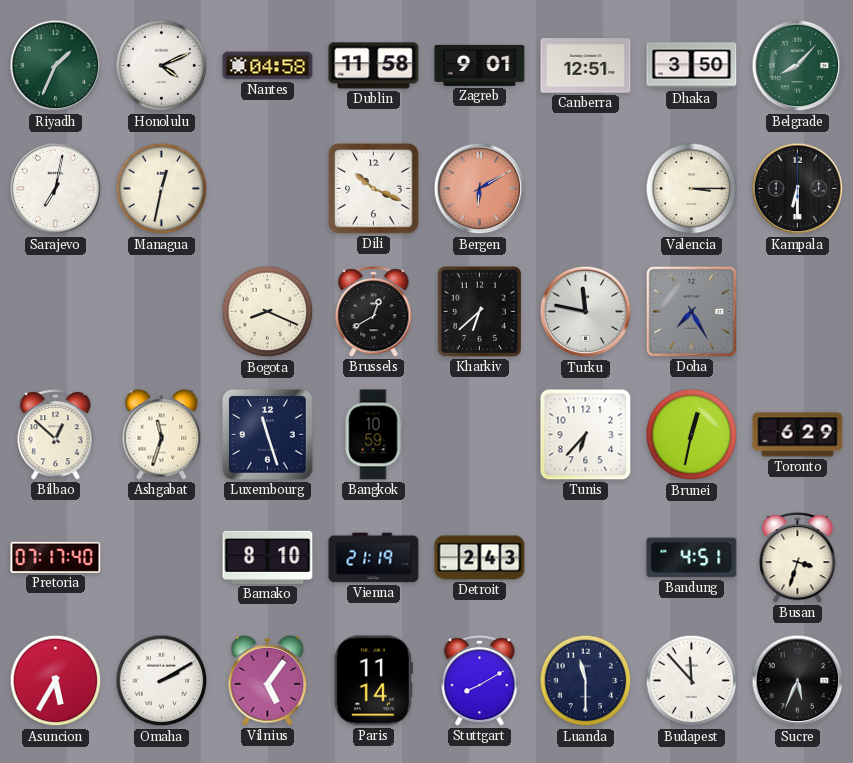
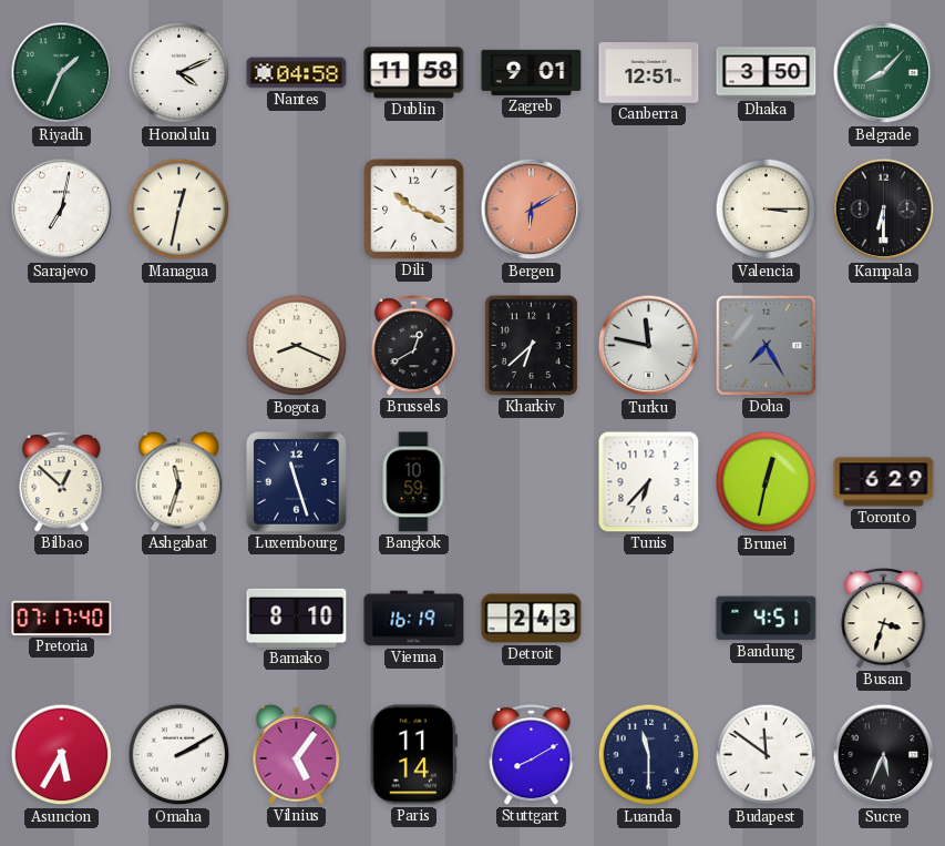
Vienna: 21:19 -> 16:19
Budapest: 11:53 -> 11:51
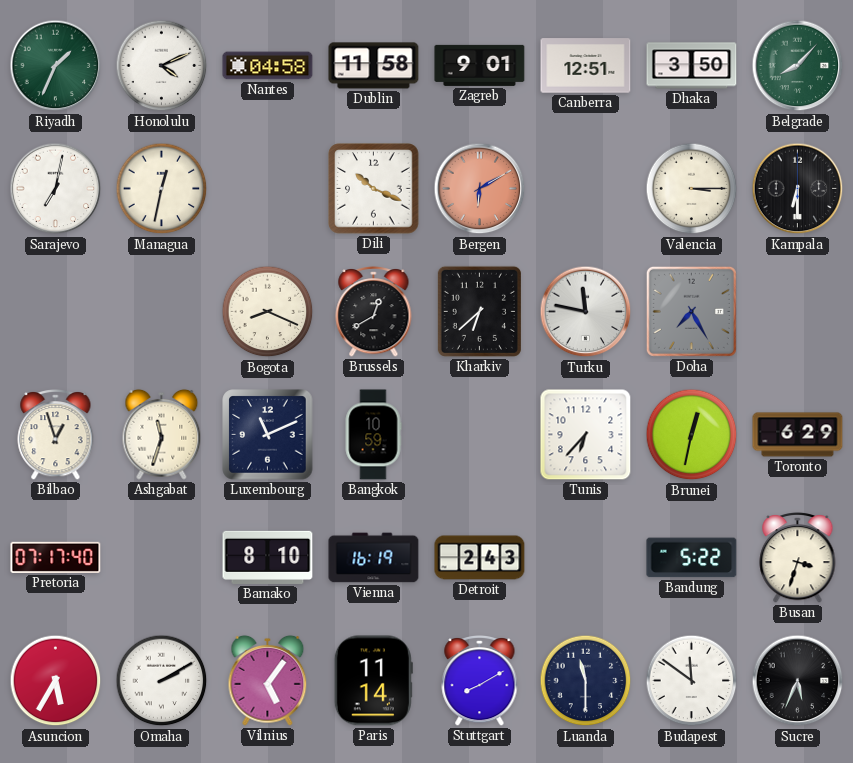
Bilbao: 12:52 -> 12:57
Luxembourg: 11:27 -> 11:11
Bandung: 4:51 -> 5:22
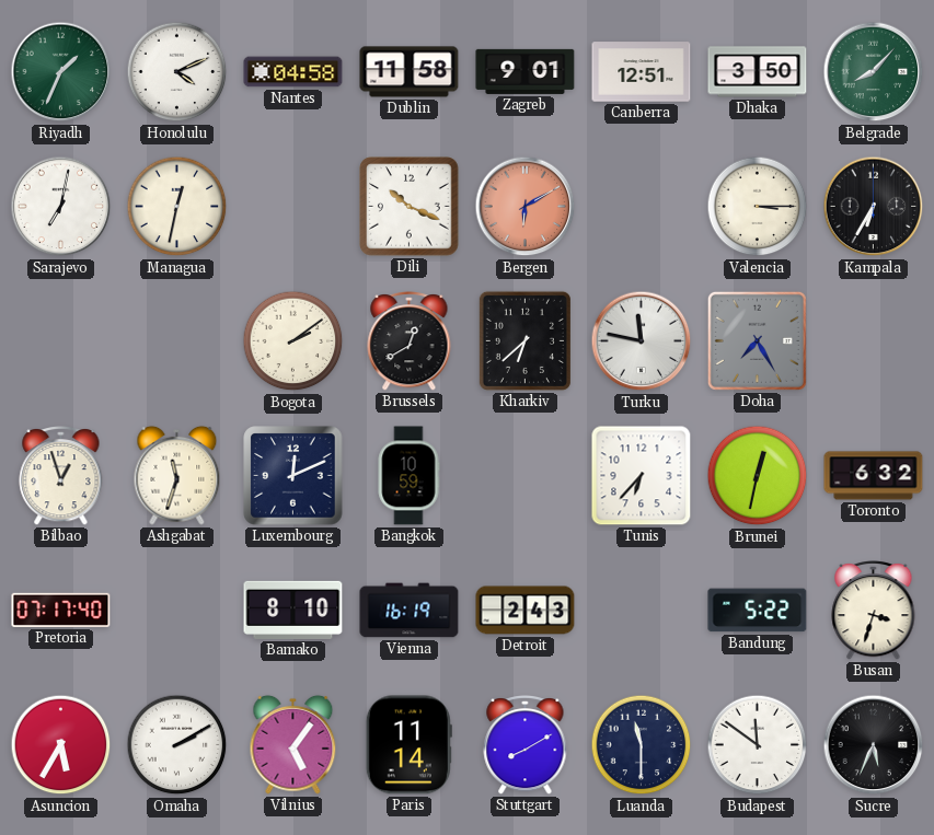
Kampala: 6:30 -> 6:35
Bogota: 8:19 -> 2:09
Luxembourg: 11:11 -> 12:11
Toronto: 6:29 -> 6:32
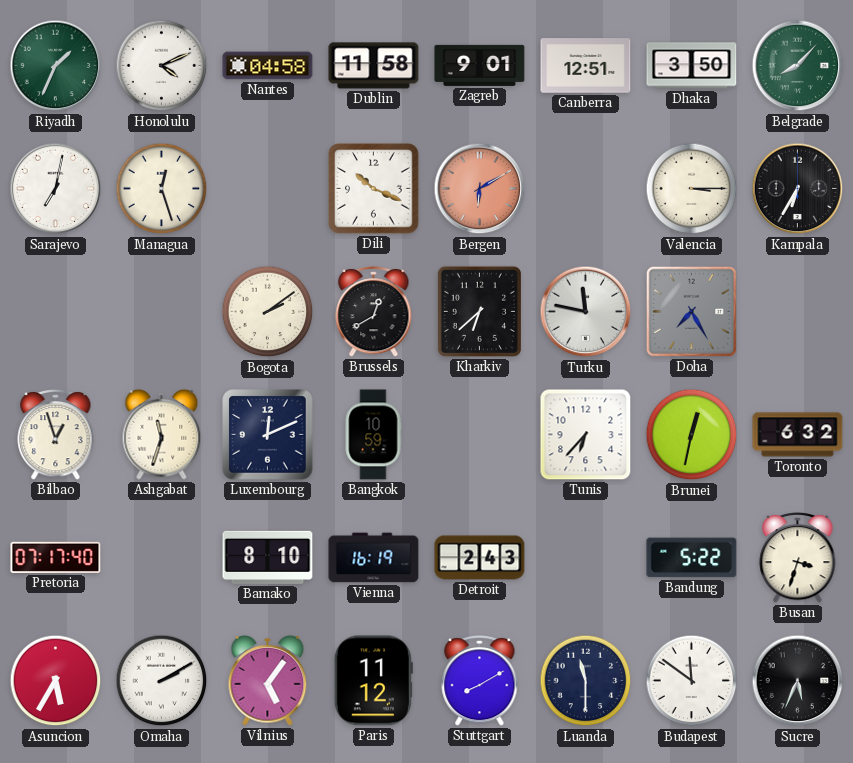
Managua: 12:32 -> 12:27
Paris: 11:14 -> 11:12
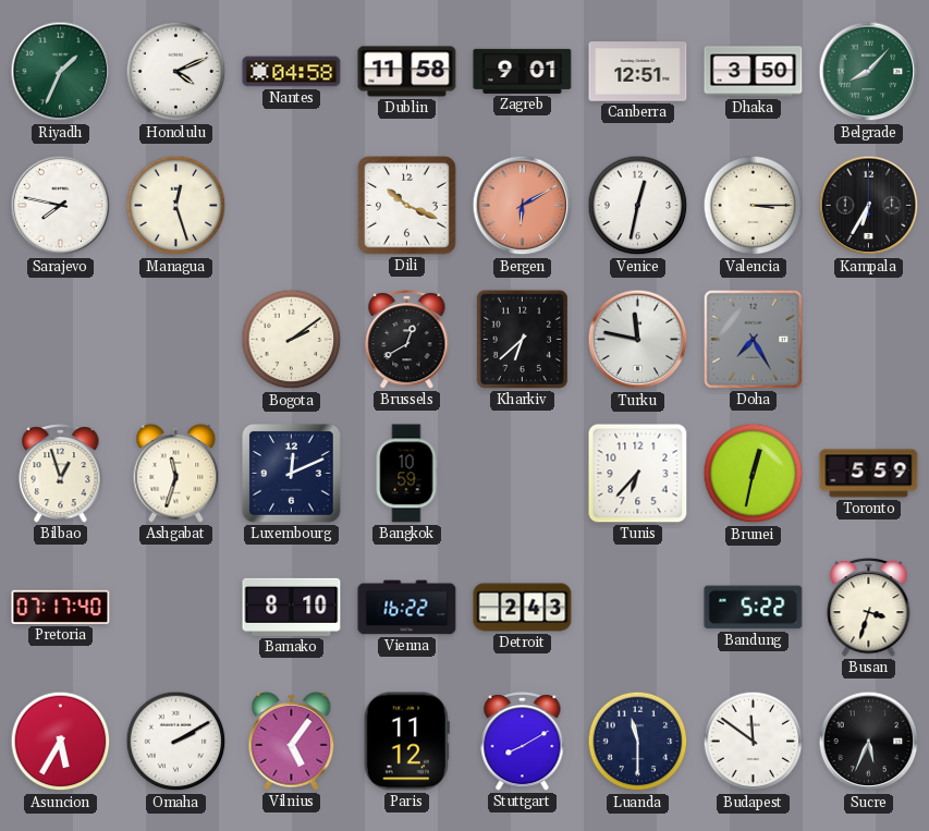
Sarajevo: 7:02 -> 7:47
Venice: none -> 12:32
Toronto: 6:32 -> 5:59
Vienna: 16:19 -> 16:22
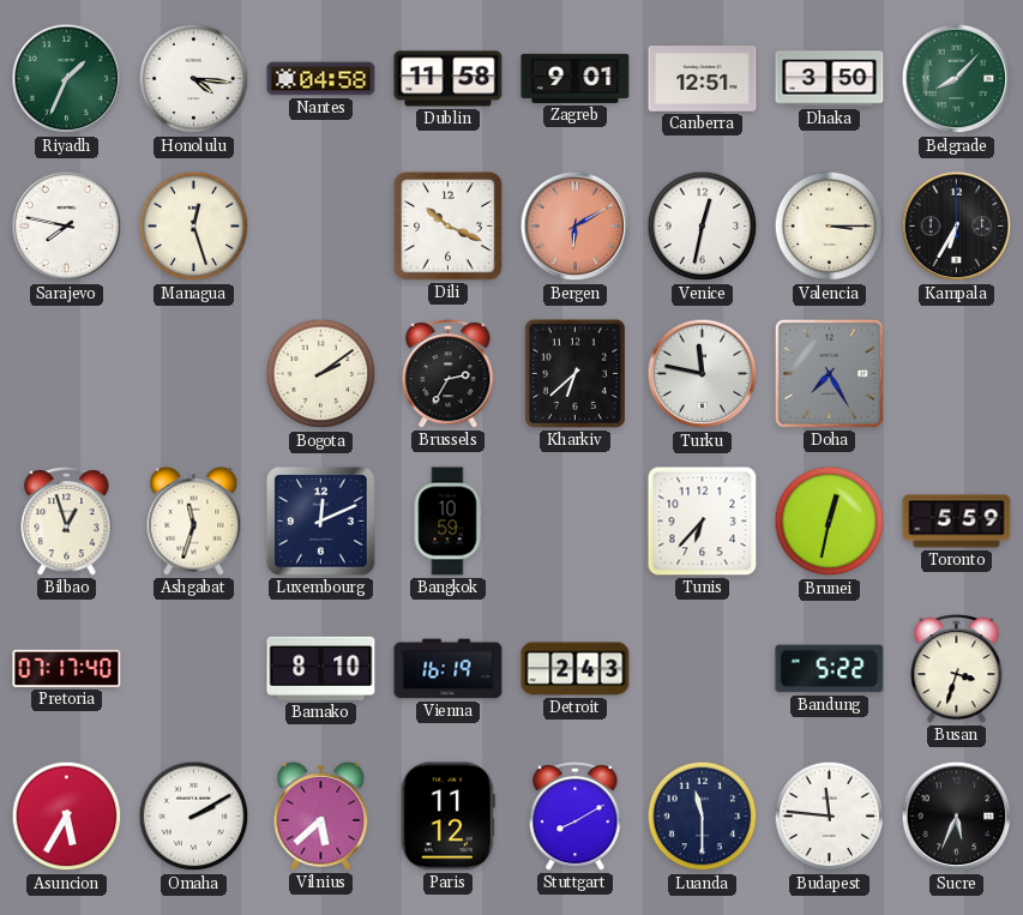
Honolulu: 4:11 -> 4:16
Brussels: 12:40 -> 2:35
Vienna: 16:22 -> 16:19
Vilnius: 5:06 -> 5:38
Budapest: 11:51 -> 11:46
